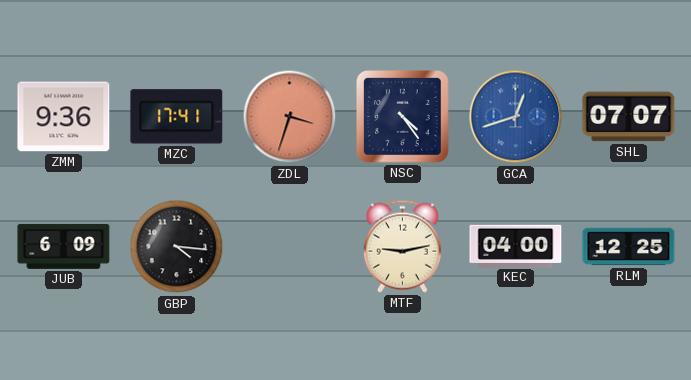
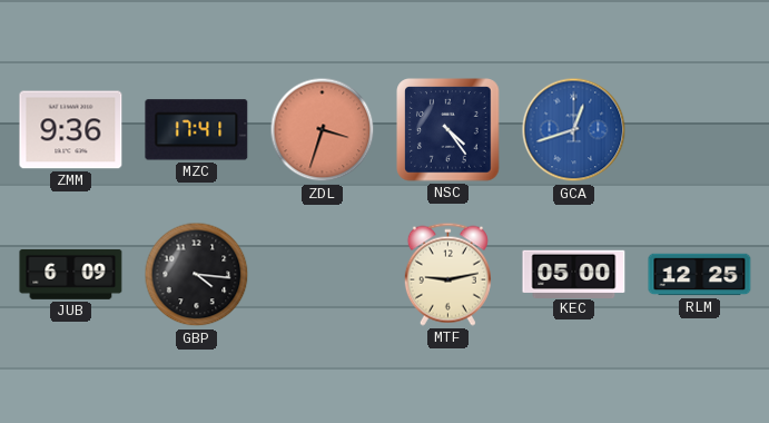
SHL: 07:07 -> none
KEC: 04:00 -> 05:00
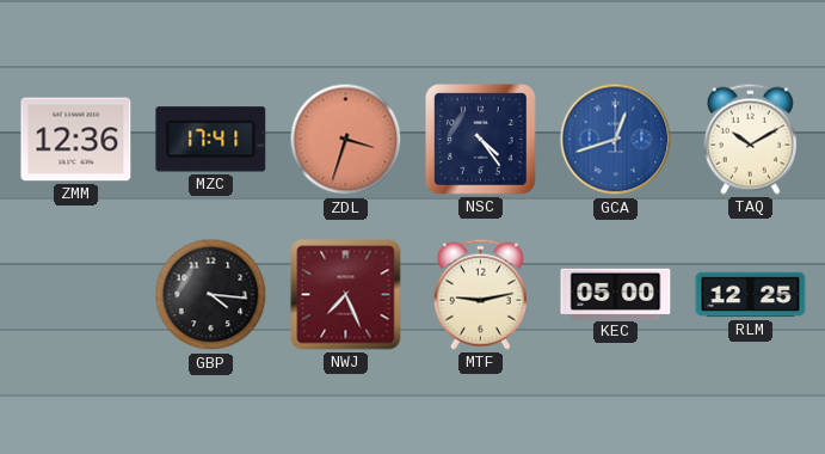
ZMM: 9:36 -> 12:36
TAQ: none -> 10:10
JUB: 6:09 -> none
NWJ: none -> 7:26
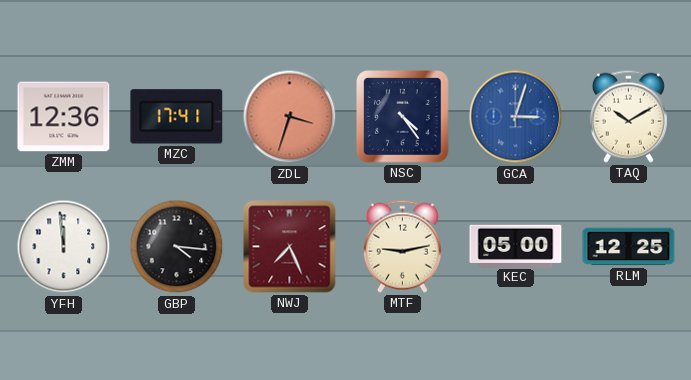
GCA: 12:42 -> 3:03
YFH: none -> 11:59
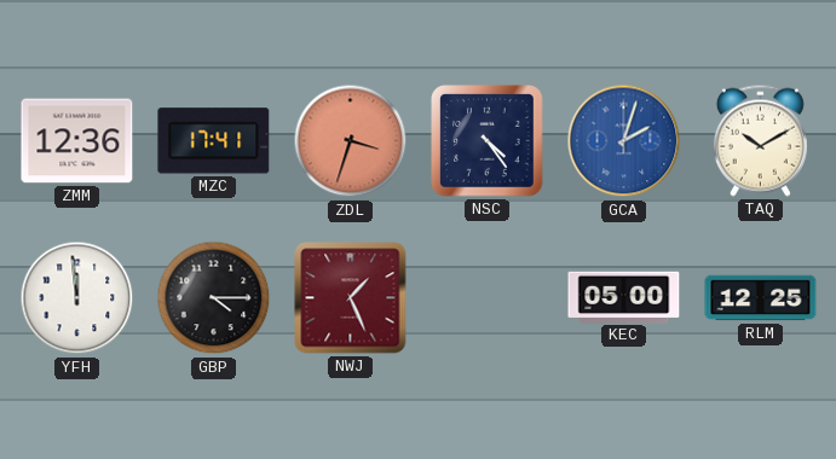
GCA: 3:03 -> 2:03
GBP: 4:16 -> 4:15
NWJ: 7:26 -> 1:26
MTF: 9:13 -> none
